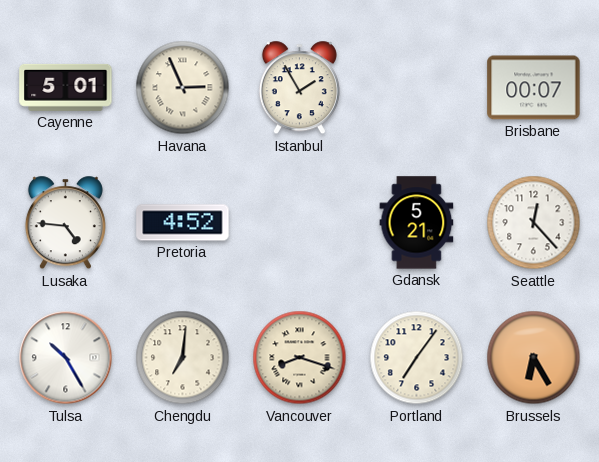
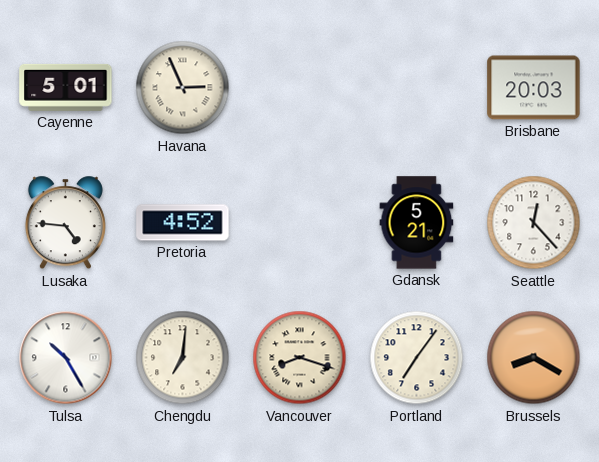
Istanbul: 1:55 -> none
Brisbane: 00:07 -> 20:03
Brussels: 6:25 -> 8:20
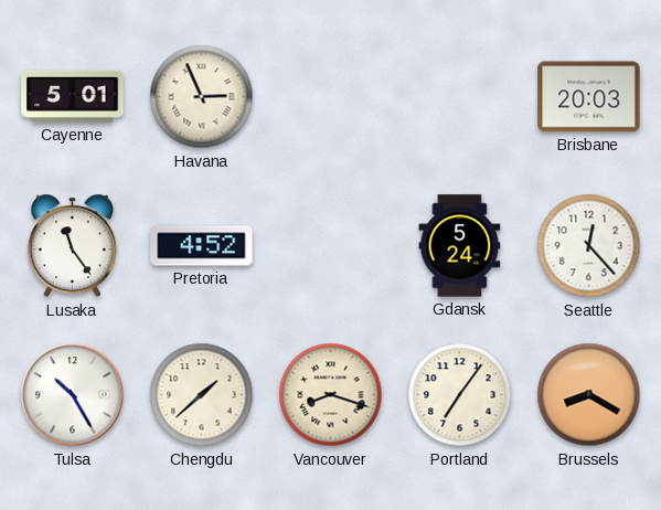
Lusaka: 4:46 -> 11:24
Gdansk: 5:21 -> 5:24
Chengdu: 7:01 -> 1:38
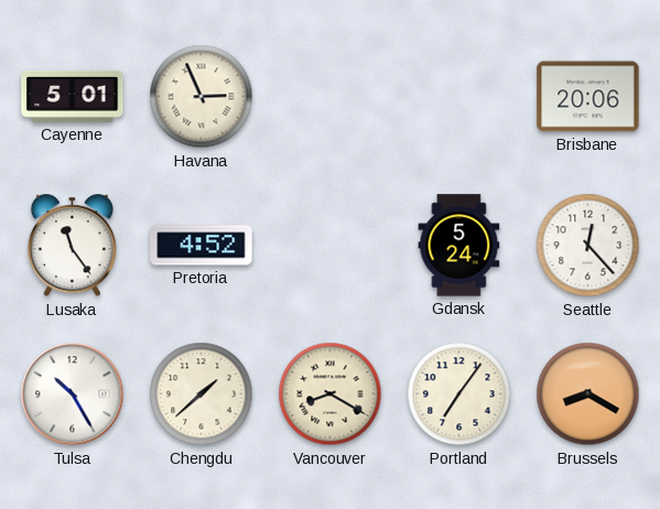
Brisbane: 20:03 -> 20:06
Vancouver: 8:18 -> 8:20
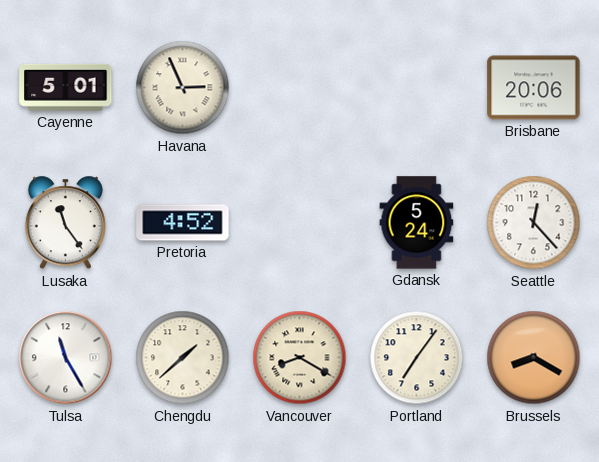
Tulsa: 10:25 -> 11:25
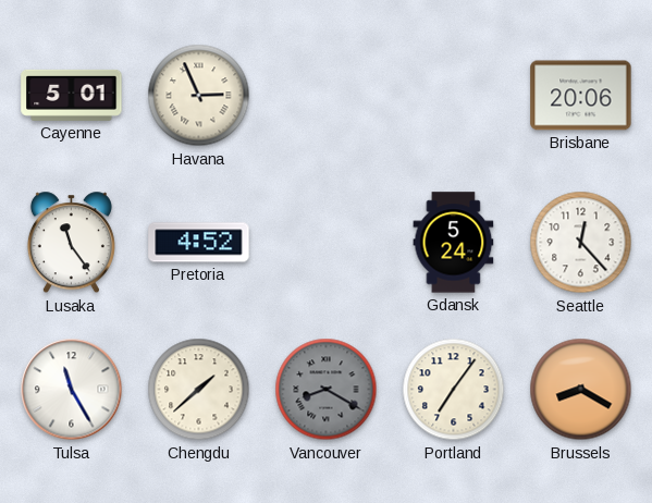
Vancouver dial: cream -> grey
